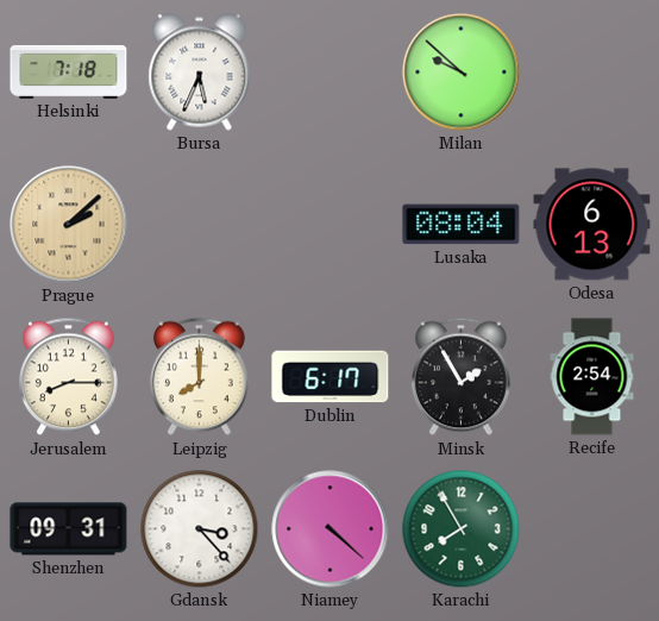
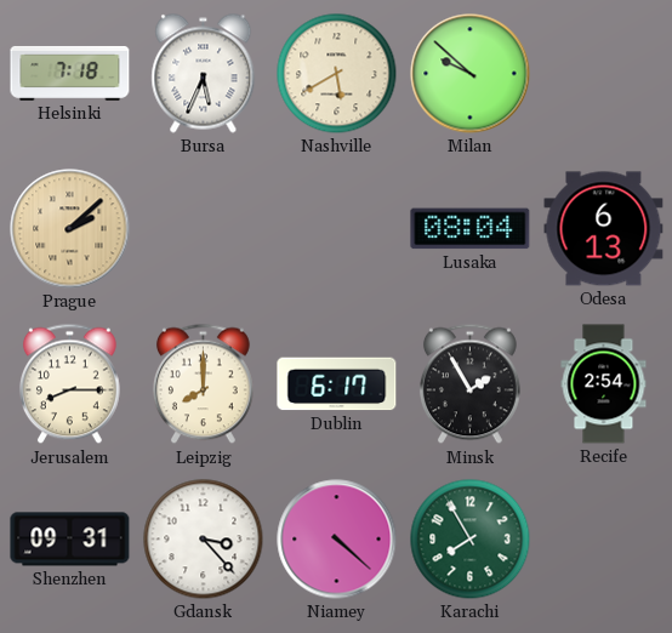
Nashville: none -> 5:40
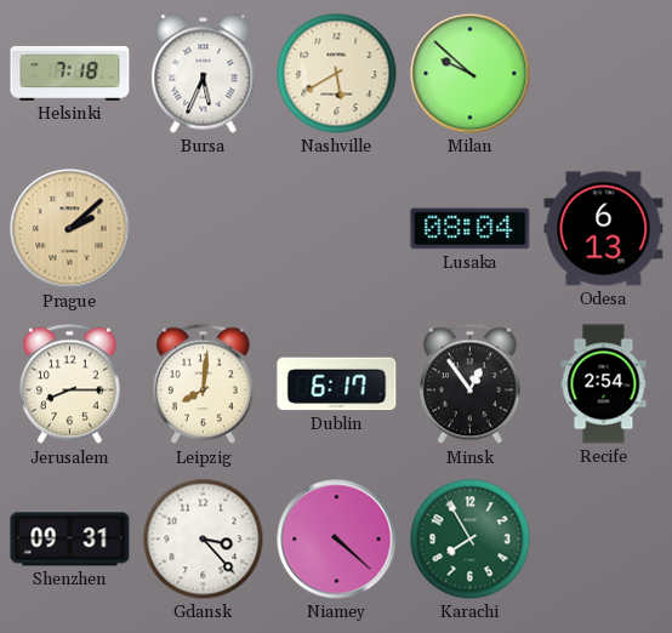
Leipzig: 8:00 -> 8:01
Minsk: 1:55 -> 12:54
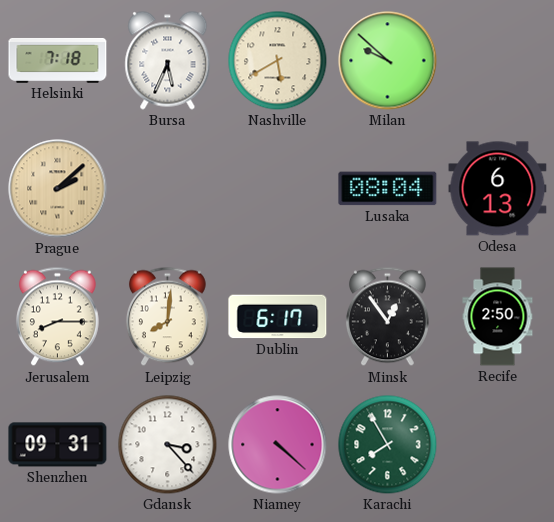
Recife: 2:54 -> 2:50
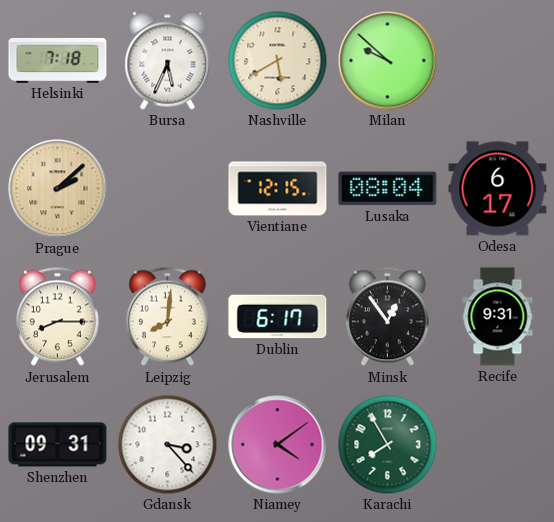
Vientiane: none -> 12:15
Odesa: 6:13 -> 6:17
Recife: 2:50 -> 9:31
Niamey: 4:22 -> 4:09
